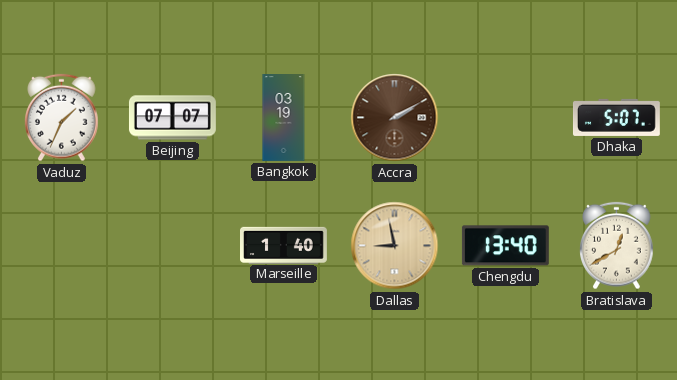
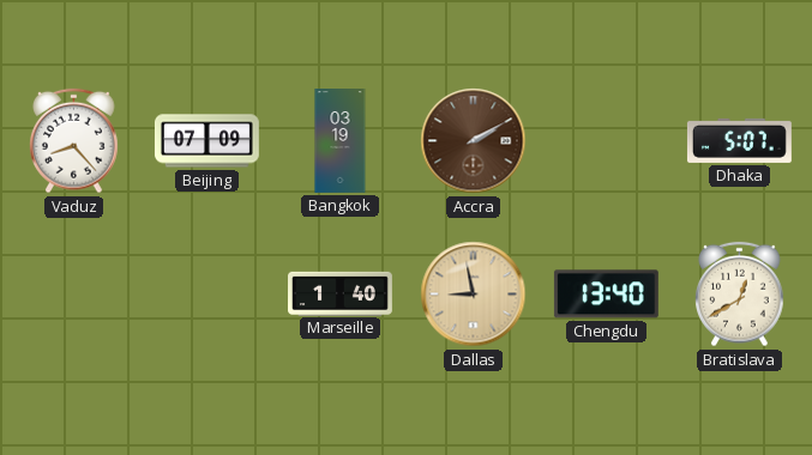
Vaduz: 1:34 -> 8:23
Beijing: 07:07 -> 07:09
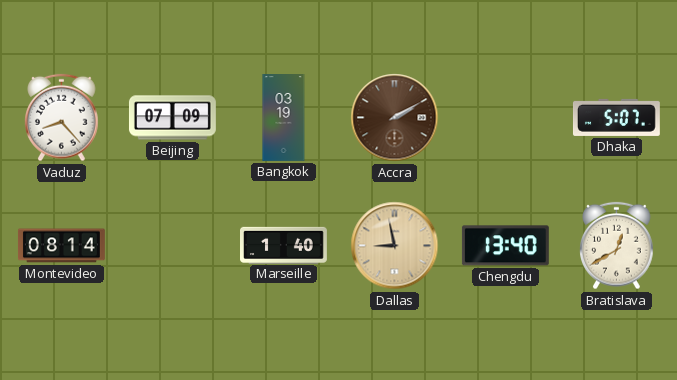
Montevideo: none -> 08:14
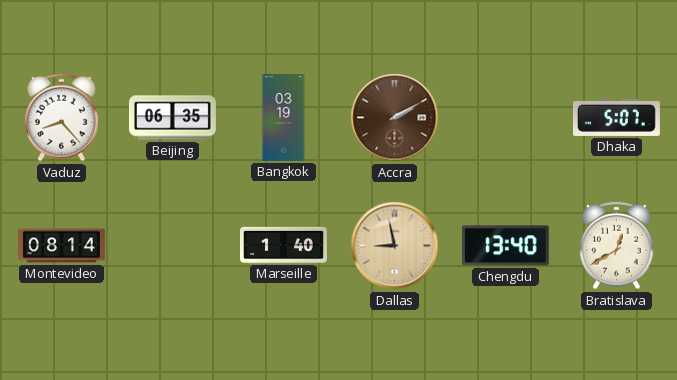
Beijing: 07:09 -> 06:35
